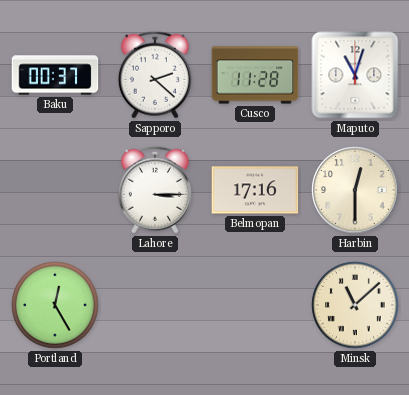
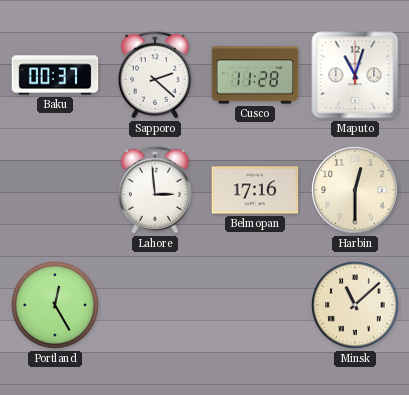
Lahore: 3:15 -> 2:59
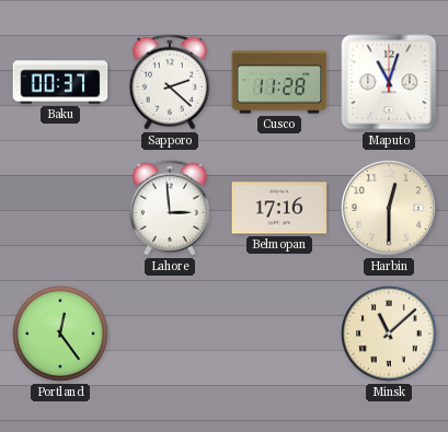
Portland: 12:25 -> 12:24
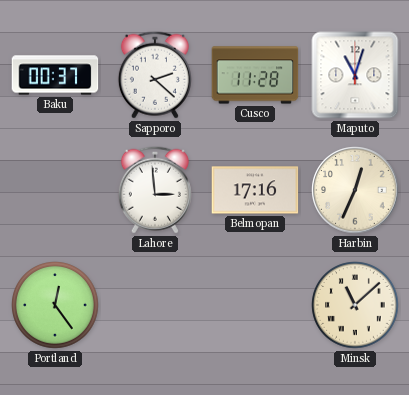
Harbin: 12:30 -> 12:34
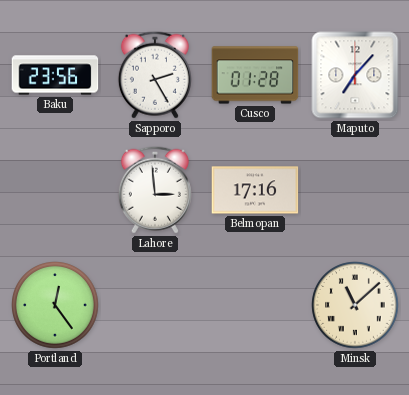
Baku: 00:37 -> 23:56
Sapporo: 2:22 -> 2:25
Cusco: 11:28 -> 01:28
Maputo: 11:03 -> 7:07
Harbin: 12:34 -> none
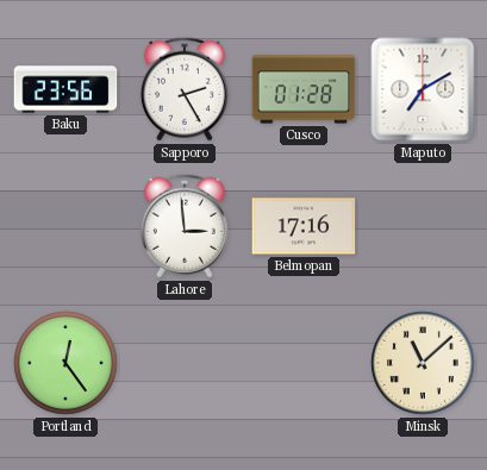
Maputo: 7:07 -> 7:10
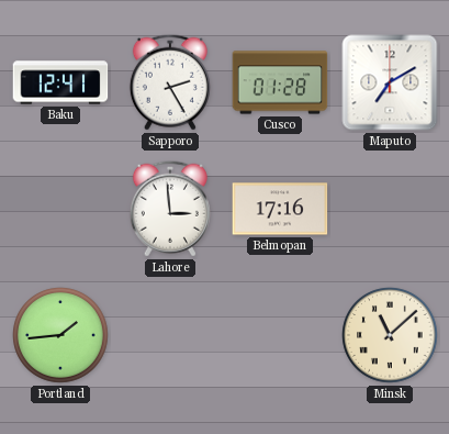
Baku: 23:56 -> 12:41
Portland: 12:24 -> 1:44
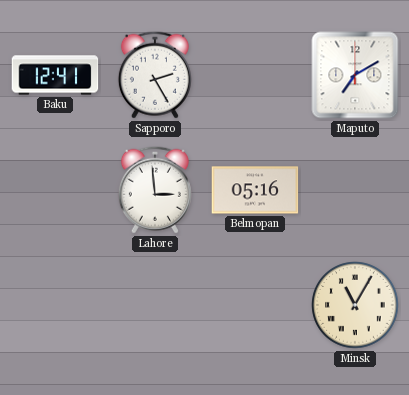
Cusco: 01:28 -> none
Belmopan: 17:16 -> 05:16
Portland: 1:44 -> none
Minsk: 11:08 -> 11:05
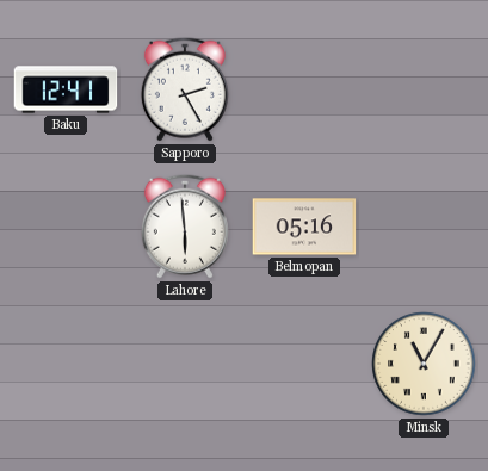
Maputo: 7:10 -> none
Lahore: 2:59 -> 5:59
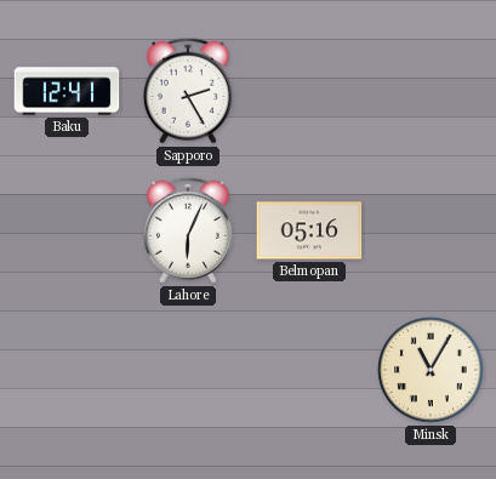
Lahore: 5:59 -> 6:04
